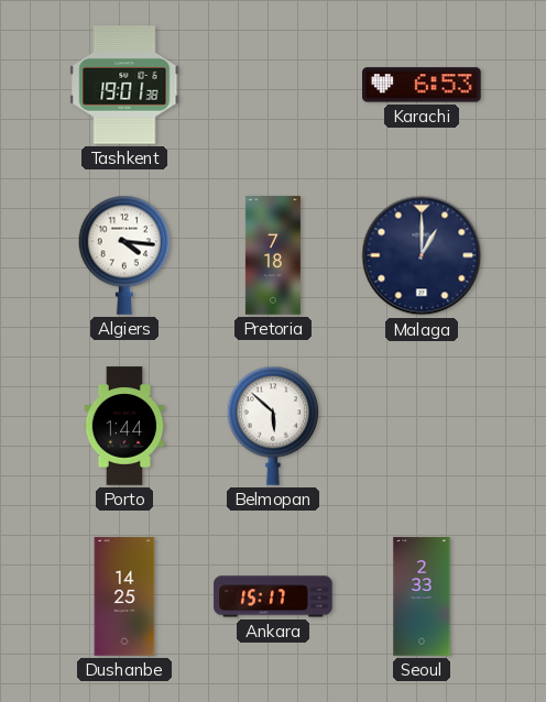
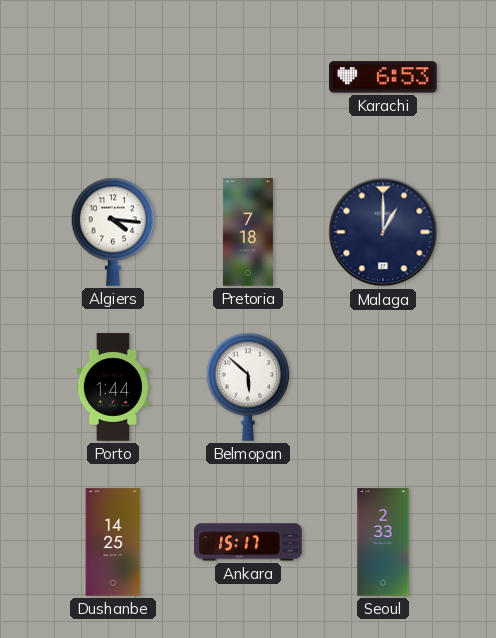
Tashkent: 19:01 -> none
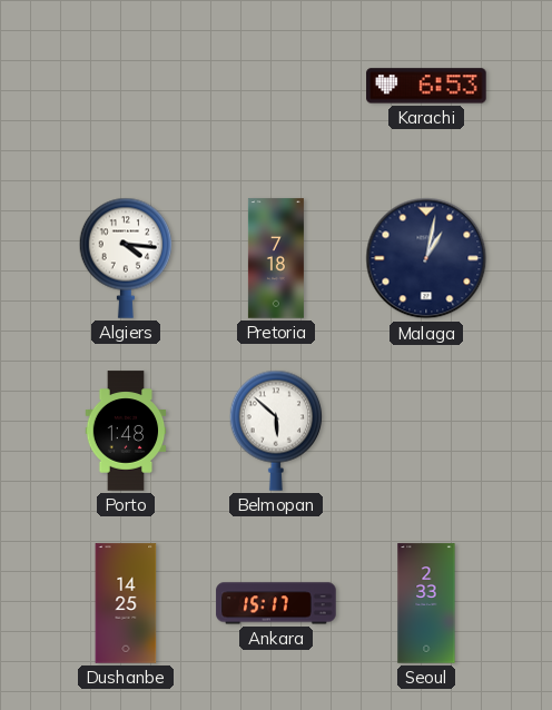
Malaga: 1:00 -> 1:02
Porto: 1:44 -> 1:48
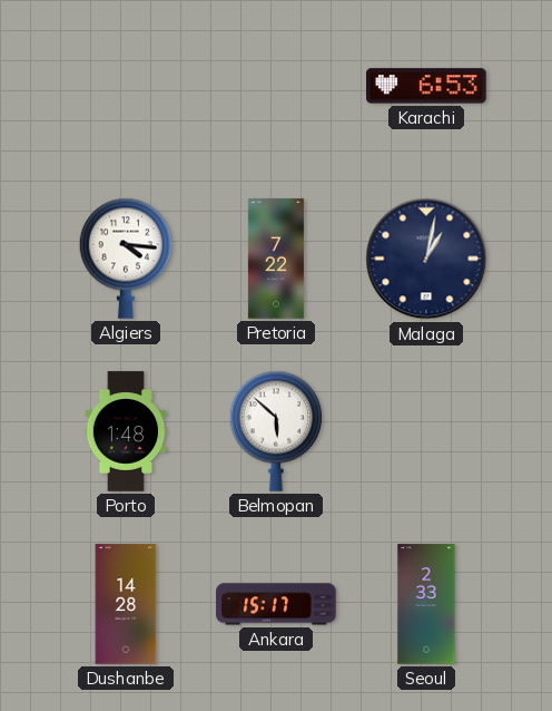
Pretoria: 7:18 -> 7:22
Dushanbe: 14:25 -> 14:28
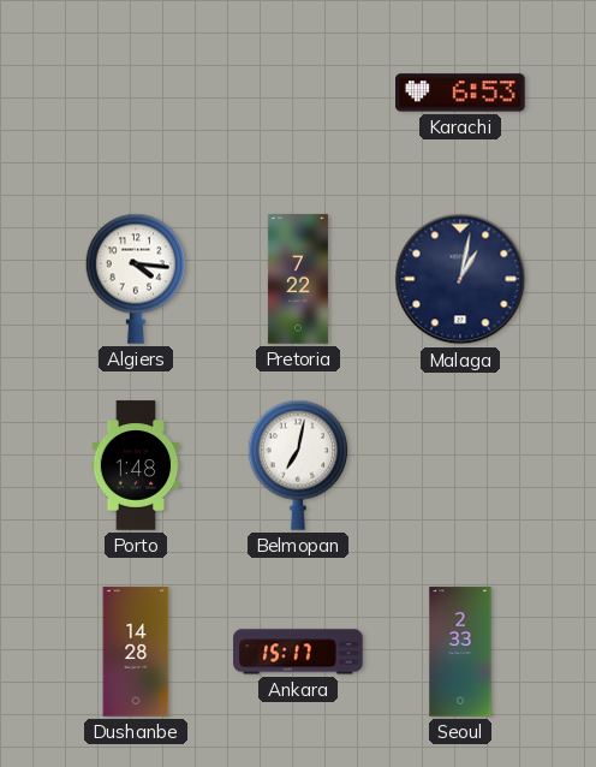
Belmopan: 5:52 -> 7:02
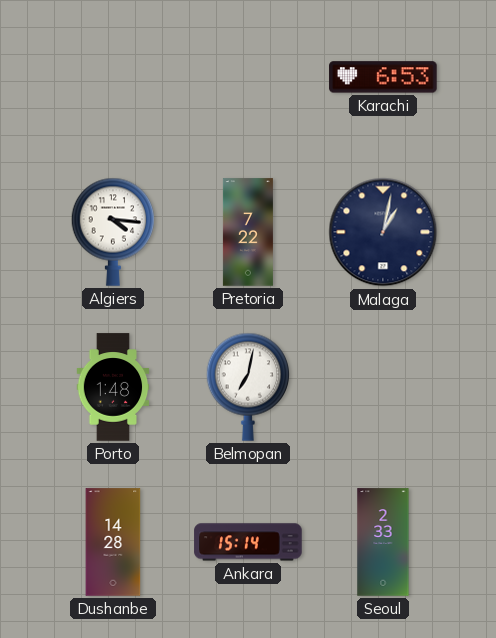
Ankara: 15:17 -> 15:14
